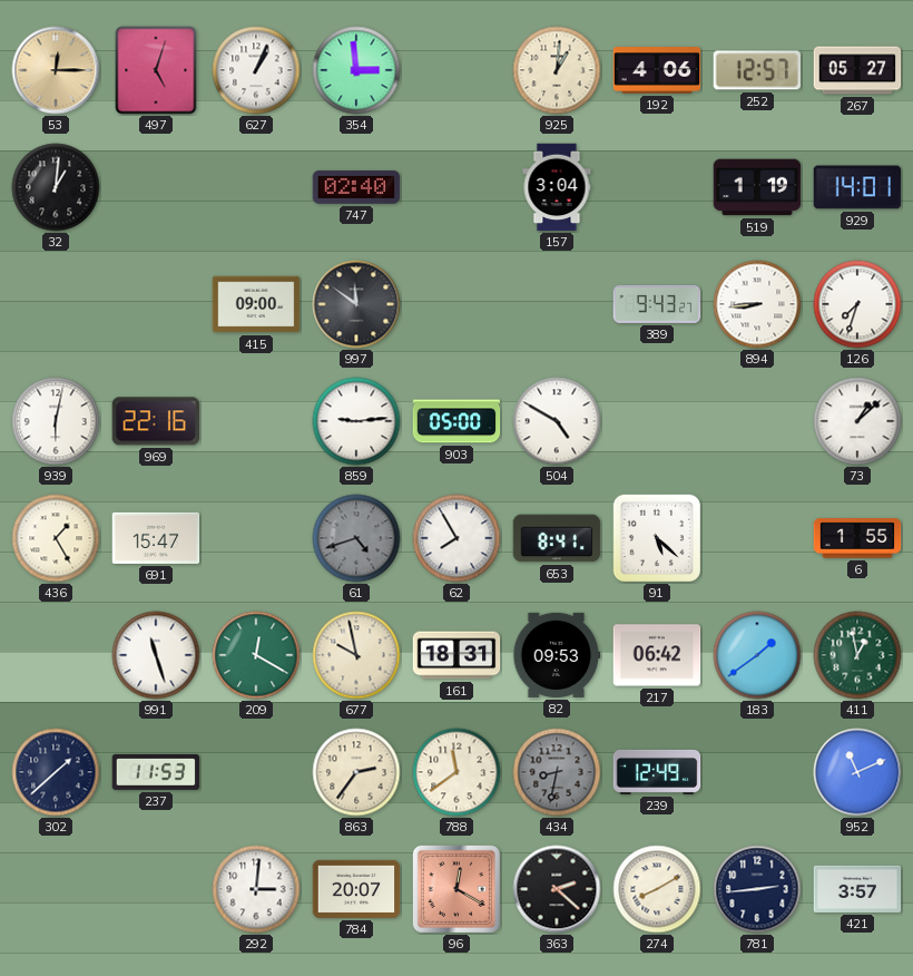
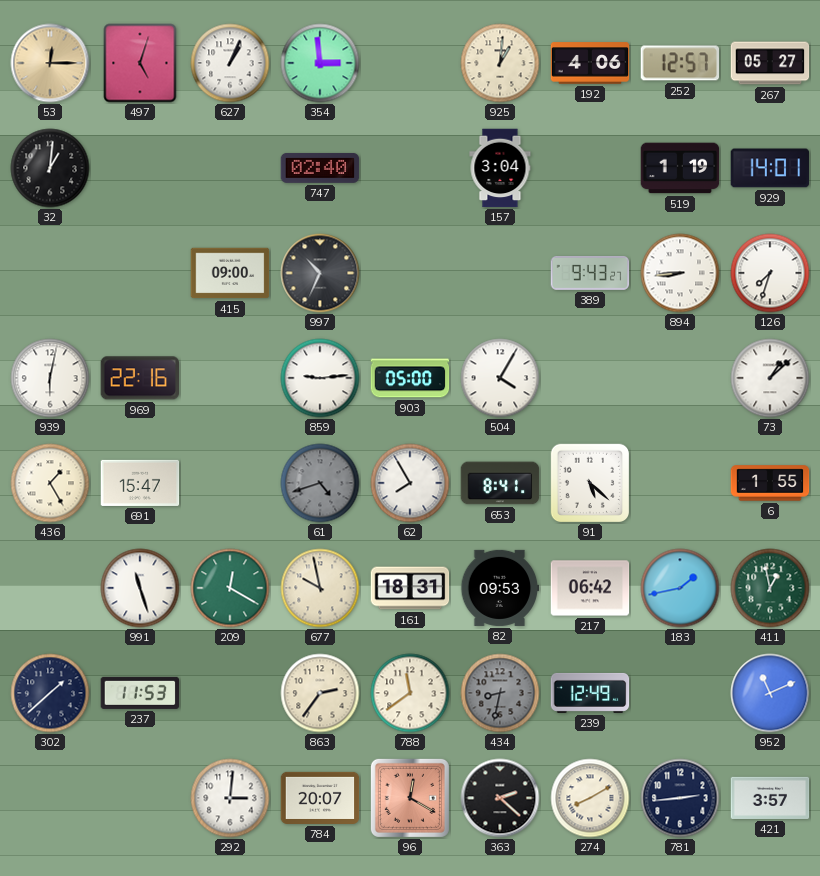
997: 11:51 -> 10:34
504: 4:50 -> 4:05
183: 1:39 -> 1:43
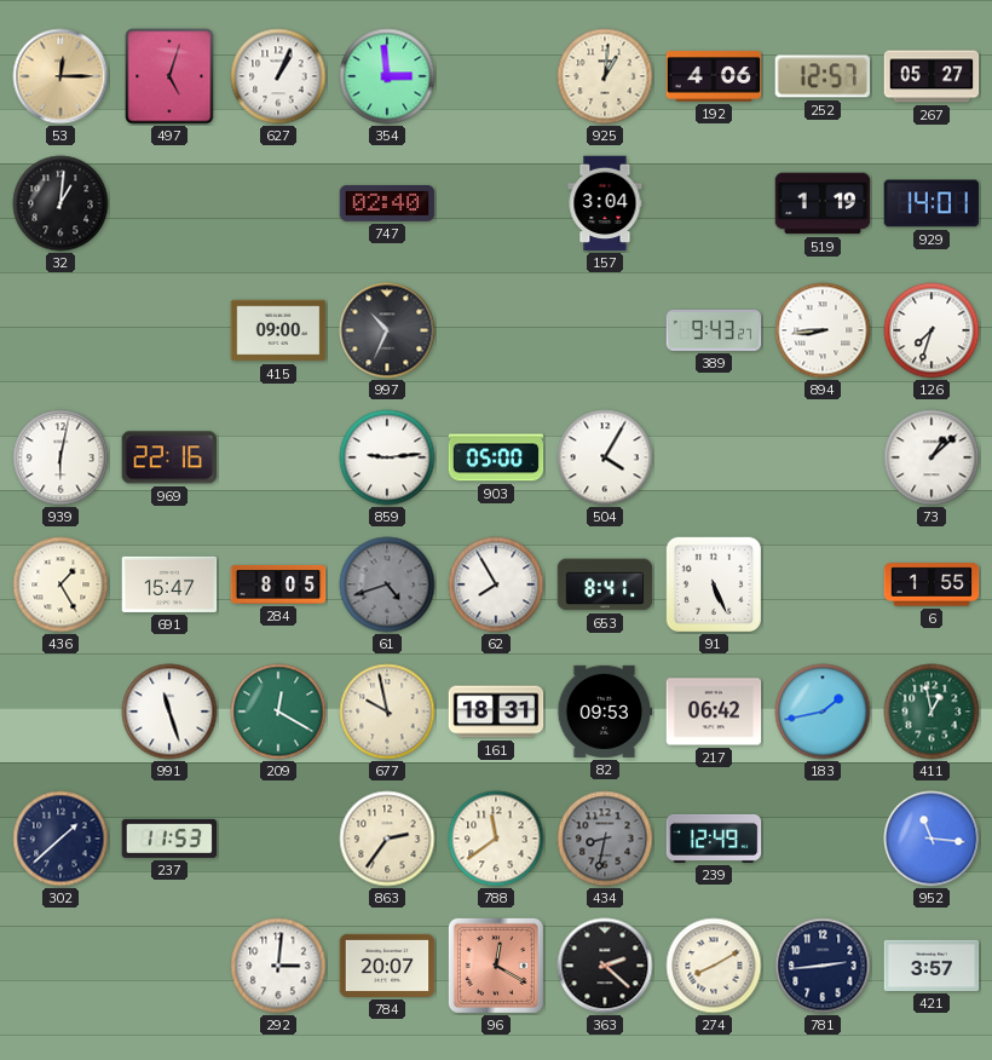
284: none -> 8:05
91: 5:22 -> 5:26
952: 11:11 -> 11:16
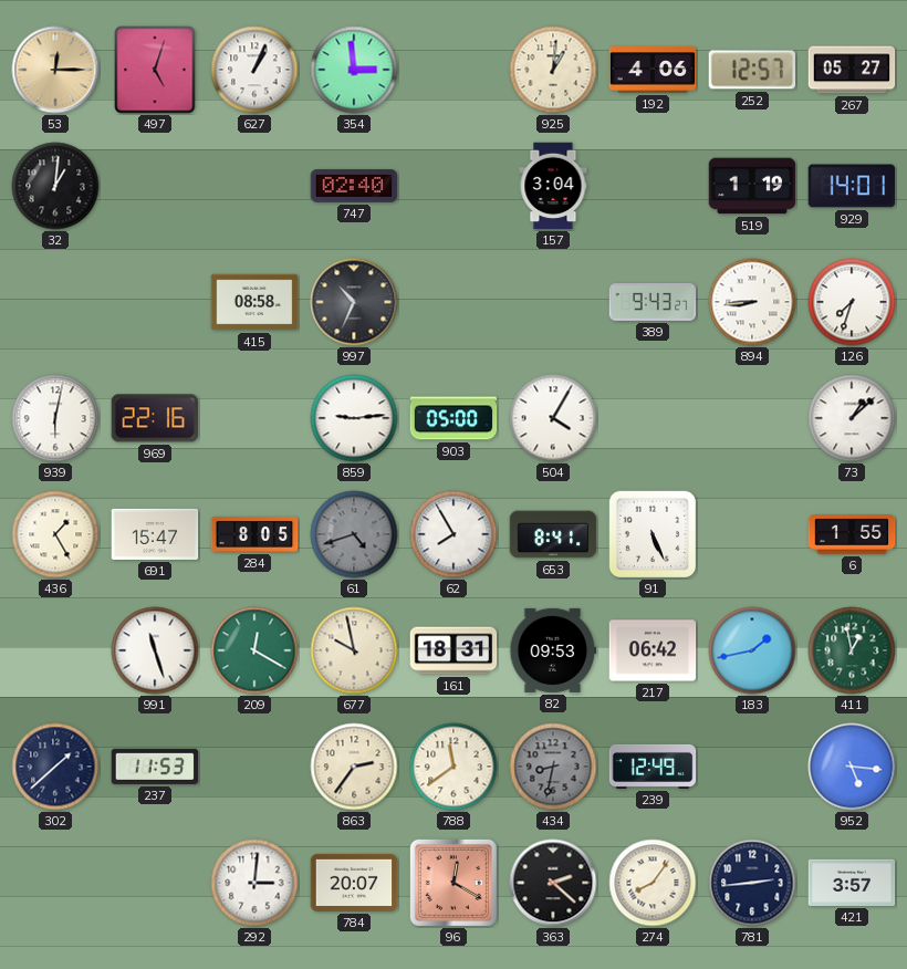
415: 09:00 -> 08:58
952: 11:16 -> 5:16
274: 8:10 -> 8:06
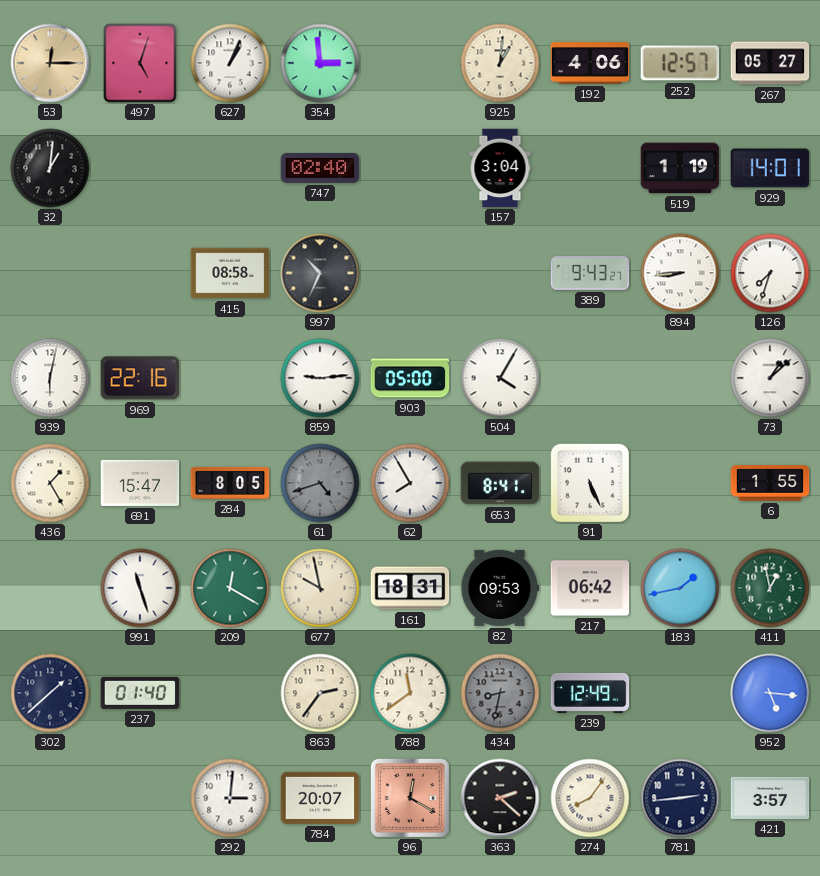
237: 11:53 -> 01:40
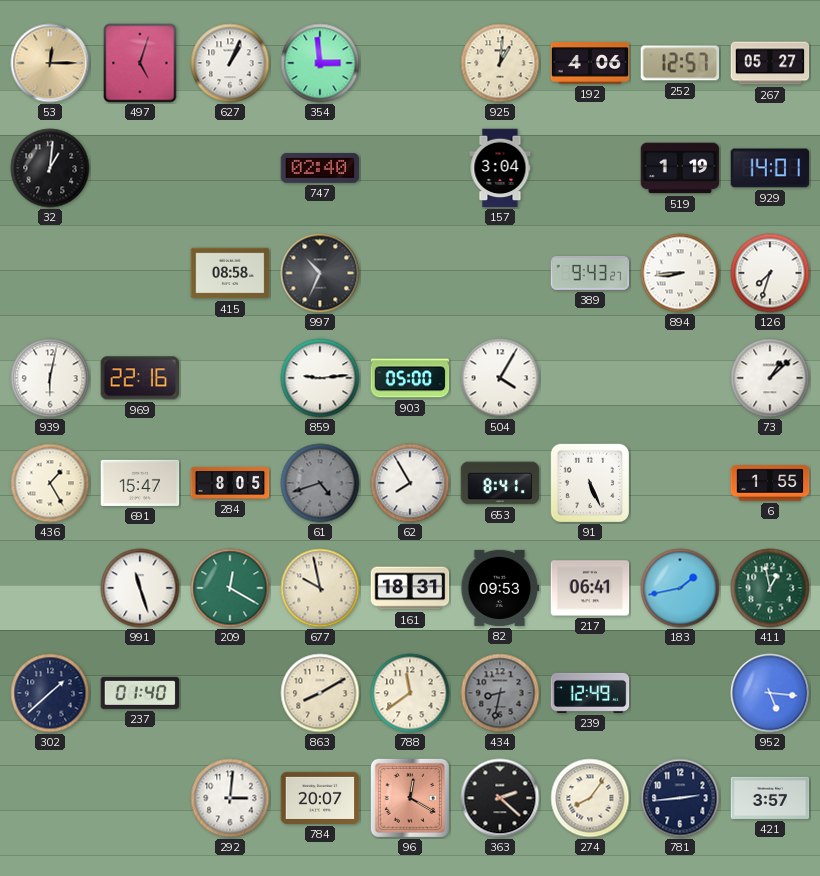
217: 06:42 -> 06:41
863: 2:36 -> 8:10
